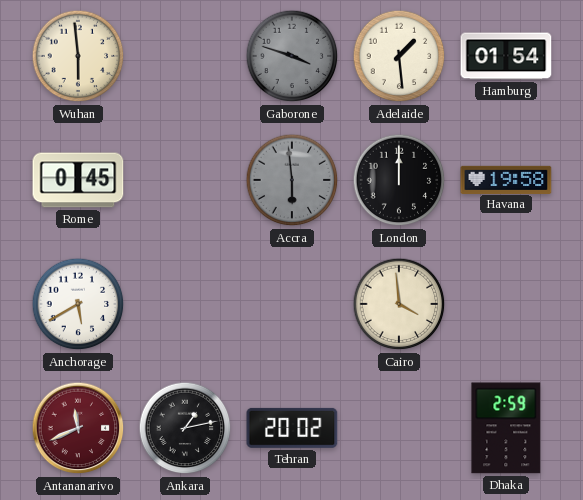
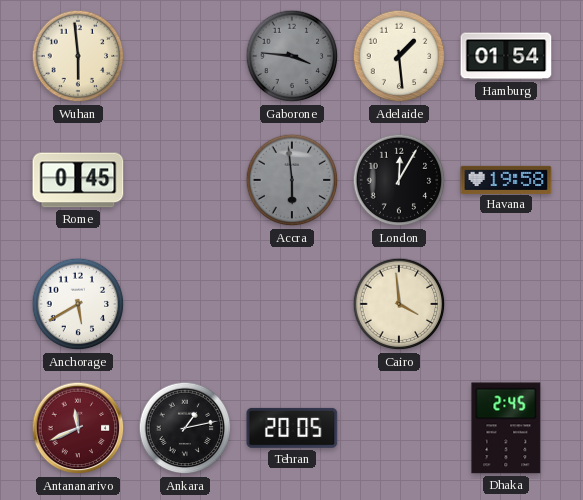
Gaborone: 3:48 -> 3:46
London: 12:00 -> 12:05
Tehran: 20:02 -> 20:05
Dhaka: 2:59 -> 2:45
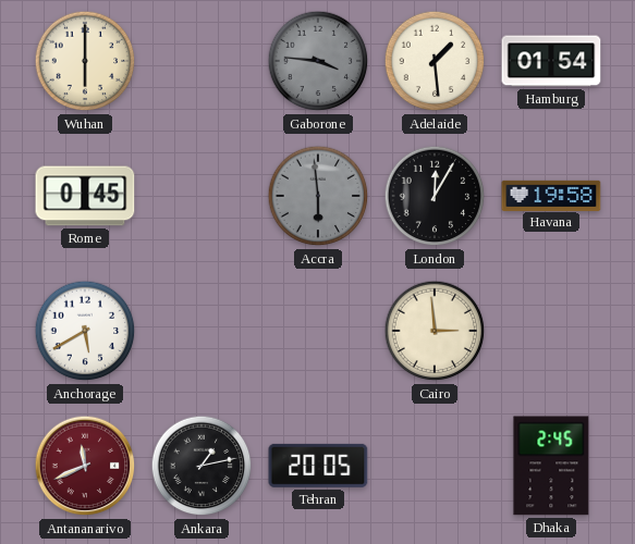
Wuhan: 5:59 -> 6:00
Cairo: 3:59 -> 2:59
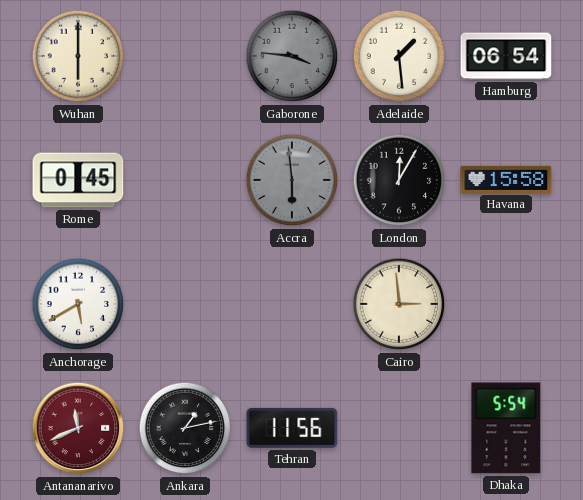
Hamburg: 01:54 -> 06:54
Havana: 19:58 -> 15:58
Tehran: 20:05 -> 11:56
Dhaka: 2:45 -> 5:54
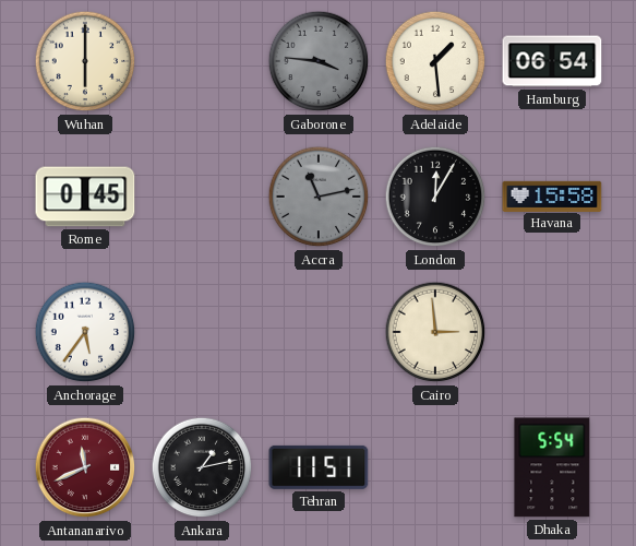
Accra: 5:59 -> 11:13
Anchorage: 5:40 -> 5:36
Tehran: 11:56 -> 11:51
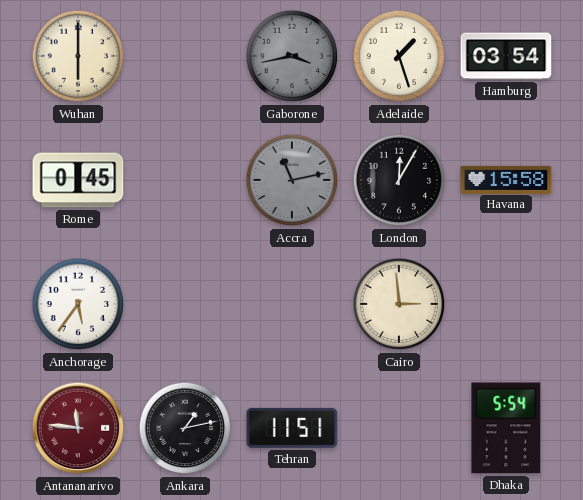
Gaborone: 3:46 -> 3:43
Adelaide: 1:29 -> 1:27
Hamburg: 06:54 -> 03:54
Antananarivo: 11:41 -> 11:46
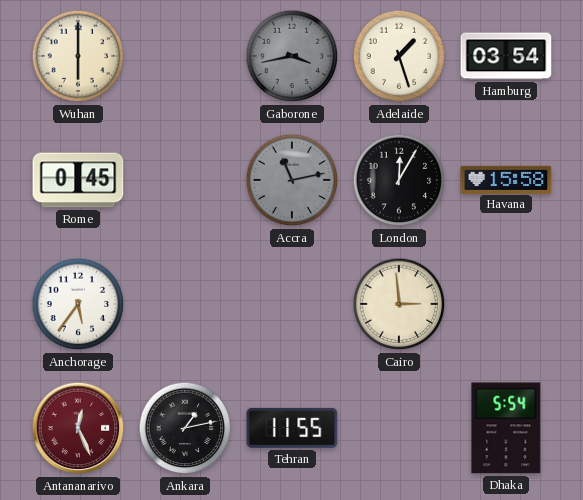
Antananarivo: 11:46 -> 12:26
Tehran: 11:51 -> 11:55
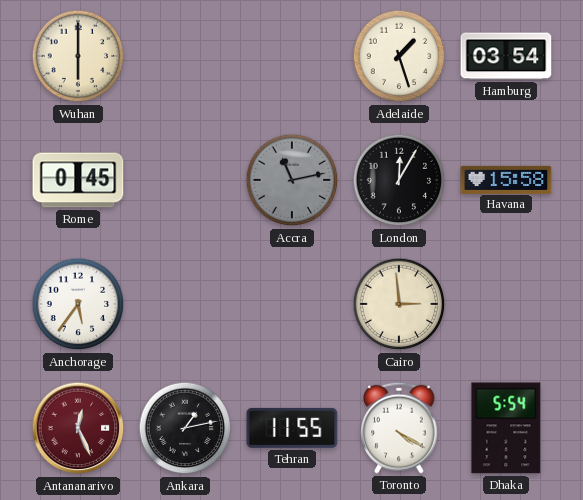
Gaborone: 3:43 -> none
Toronto: none -> 4:20
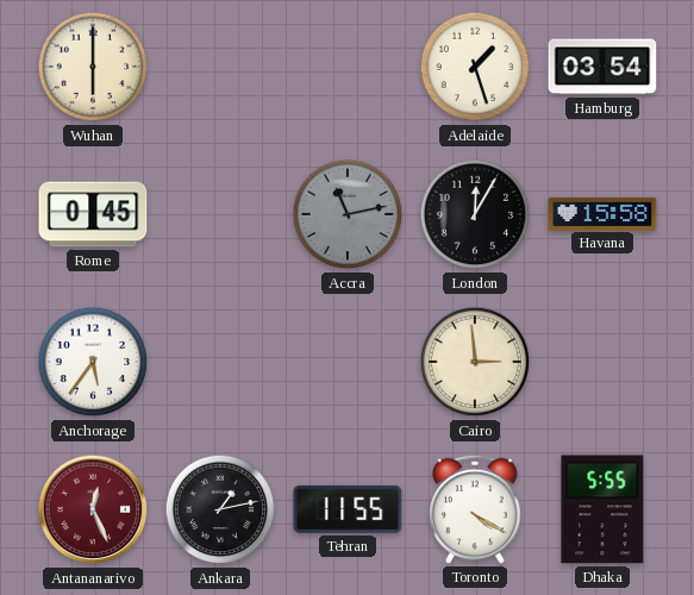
Dhaka: 5:54 -> 5:55
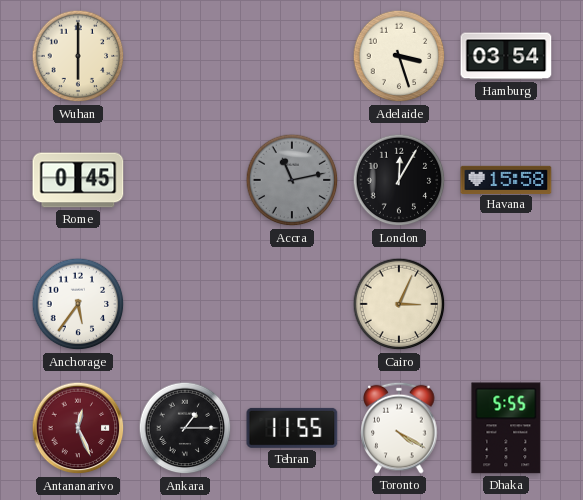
Adelaide: 1:27 -> 3:27
Cairo: 2:59 -> 3:04
Ankara: 1:13 -> 1:15
